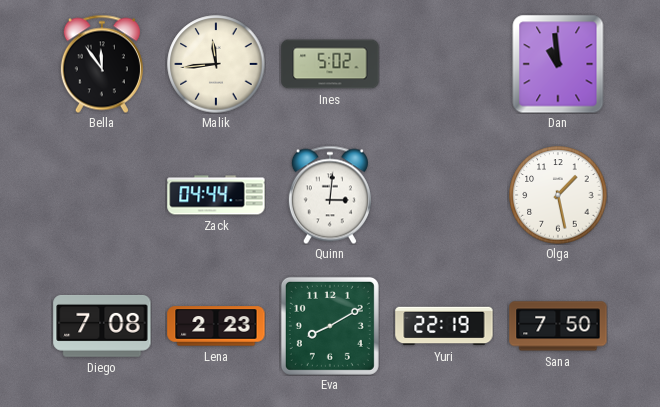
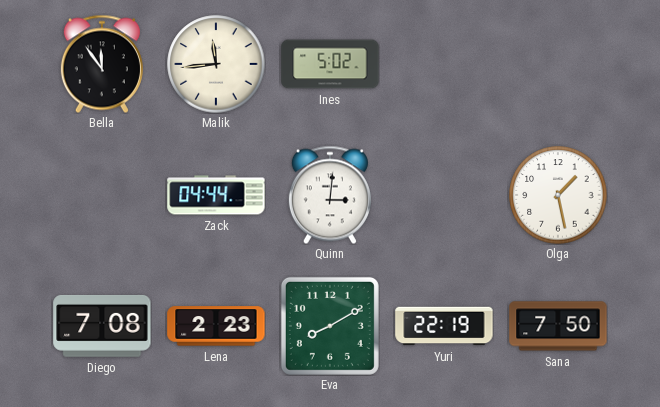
Dan: 10:59 -> none
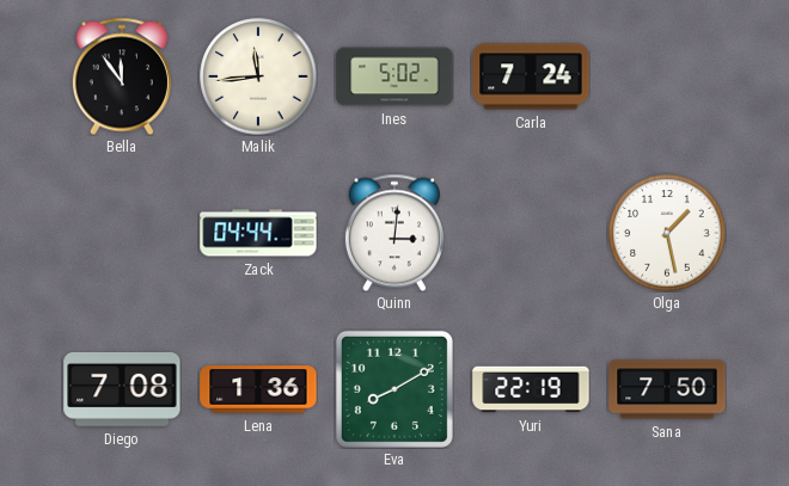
Carla: none -> 7:24
Lena: 2:23 -> 1:36
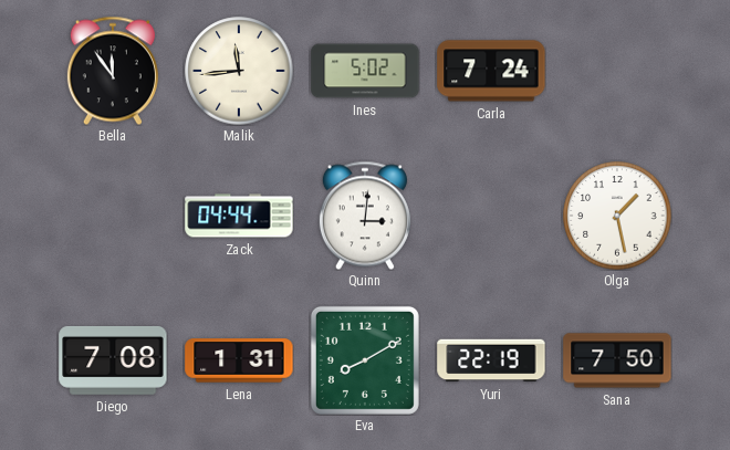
Lena: 1:36 -> 1:31
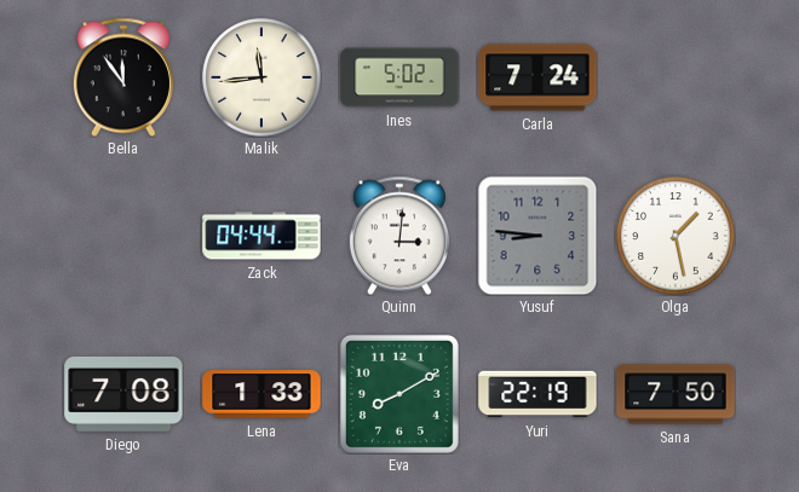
Yusuf: none -> 8:46
Lena: 1:31 -> 1:33
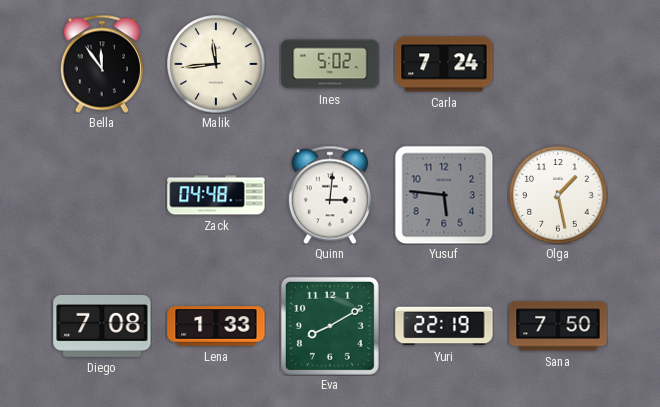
Zack: 04:44 -> 04:48
Yusuf: 8:46 -> 5:46
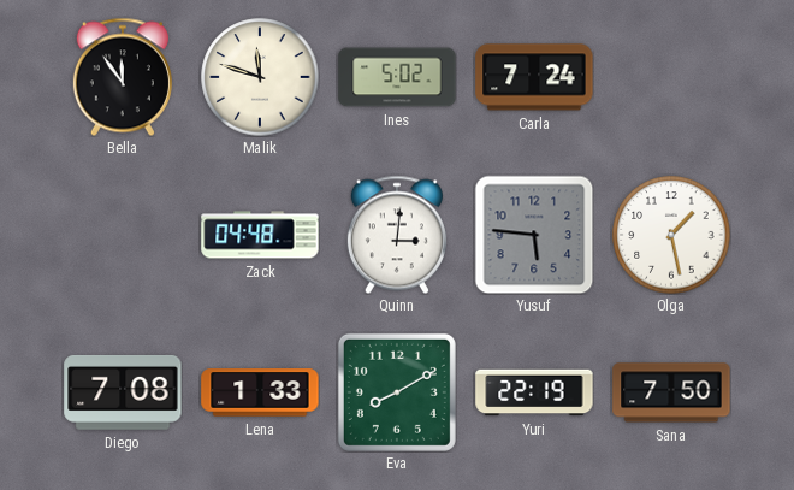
Malik: 11:44 -> 11:48
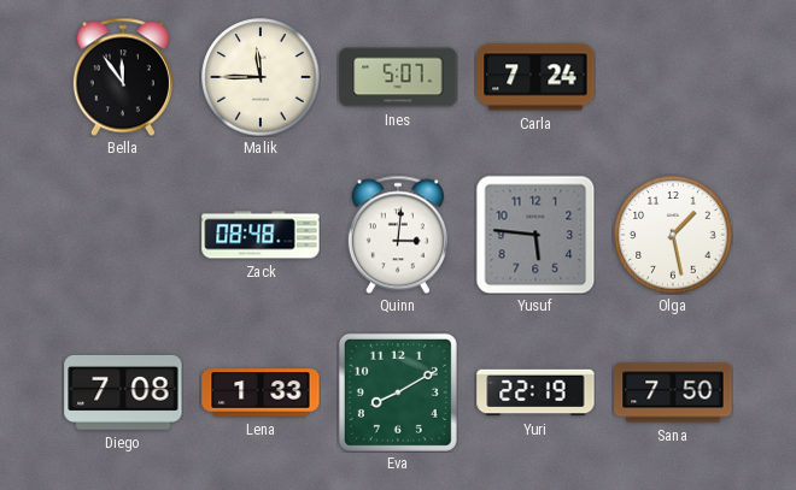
Malik: 11:48 -> 11:45
Ines: 5:02 -> 5:07
Zack: 04:48 -> 08:48
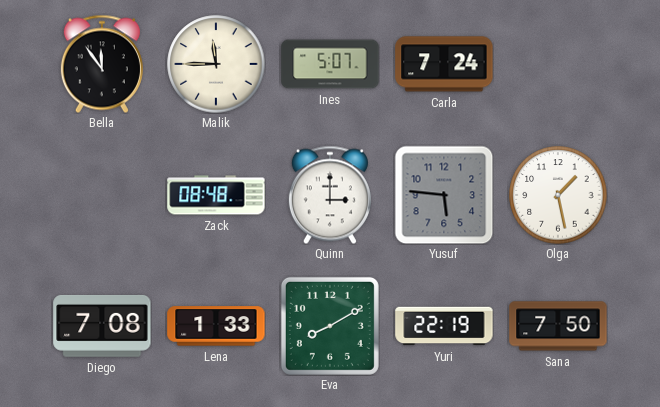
Quinn: 3:01 -> 3:00
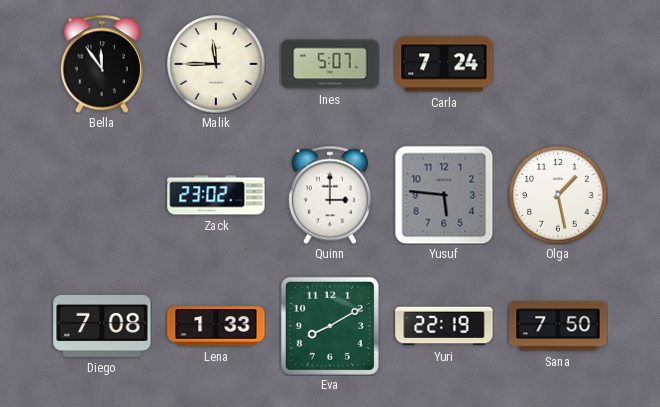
Zack: 08:48 -> 23:02
